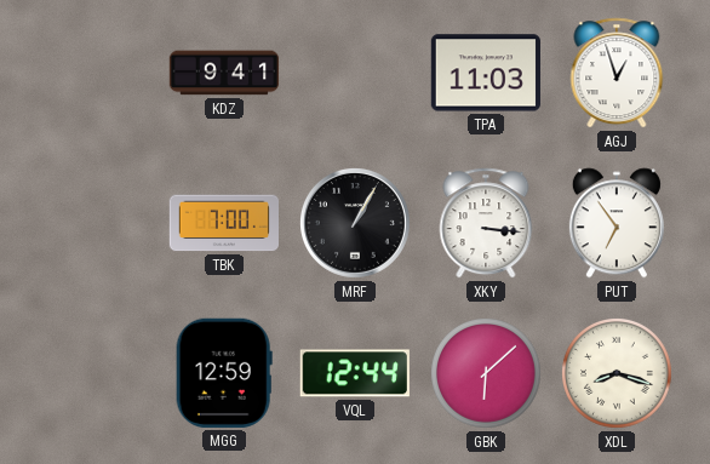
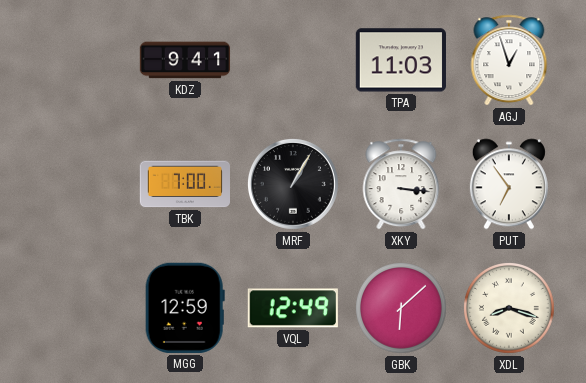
VQL: 12:44 -> 12:49
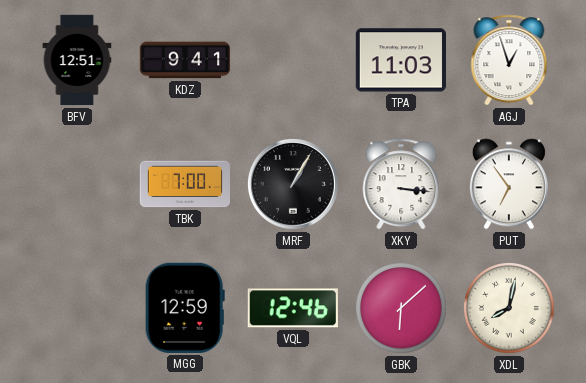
BFV: none -> 12:51
VQL: 12:49 -> 12:46
XDL: 8:18 -> 8:02
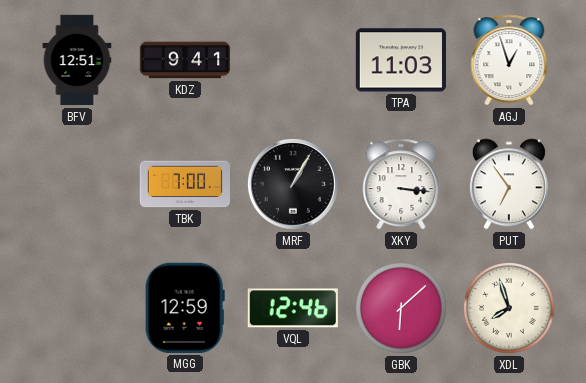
XDL: 8:02 -> 7:57
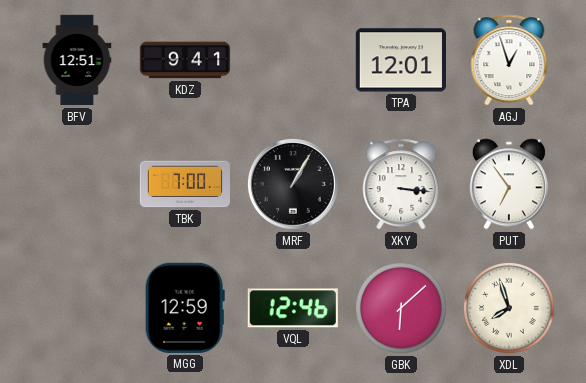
TPA: 11:03 -> 12:01
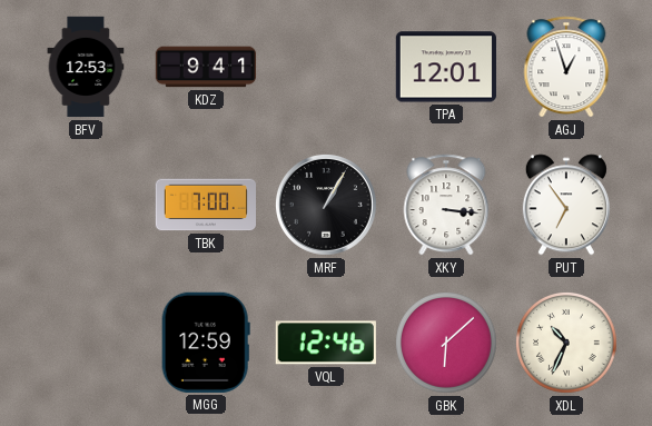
BFV: 12:51 -> 12:53
XDL: 7:57 -> 10:34
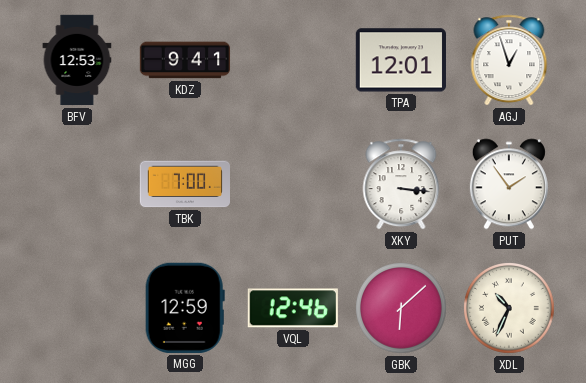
MRF: 1:05 -> none
PUT: 6:54 -> 1:54
